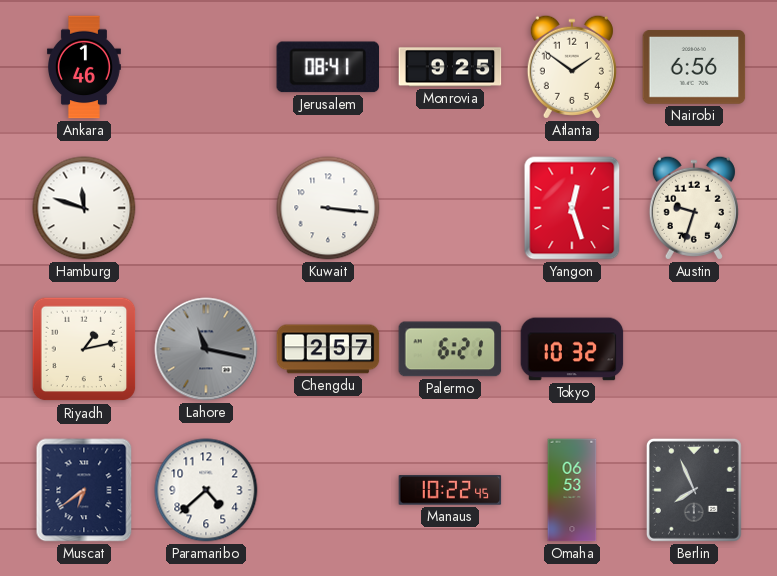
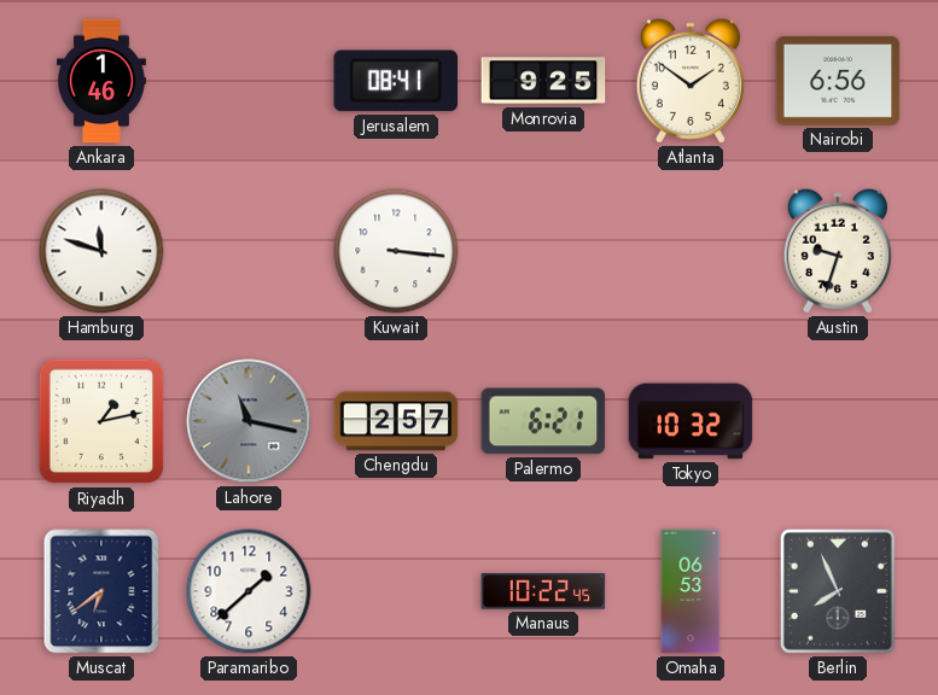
Yangon: 12:27 -> none
Paramaribo: 4:38 -> 1:38
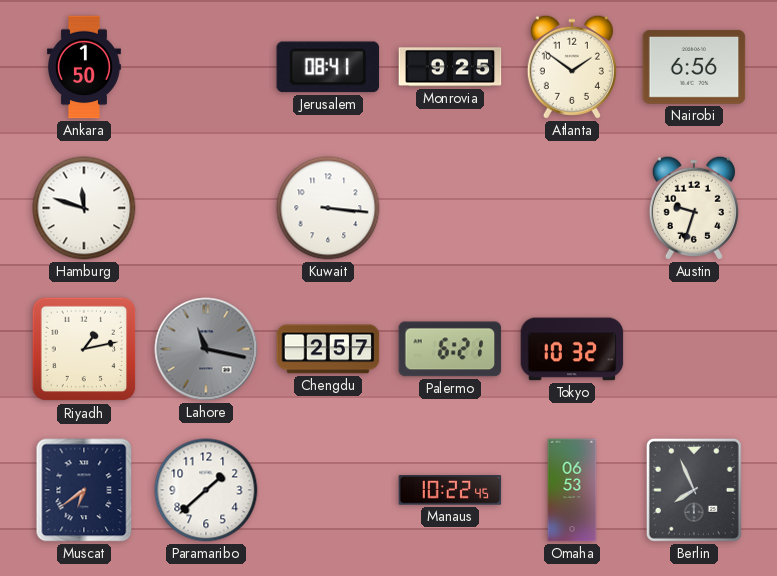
Ankara: 1:46 -> 1:50
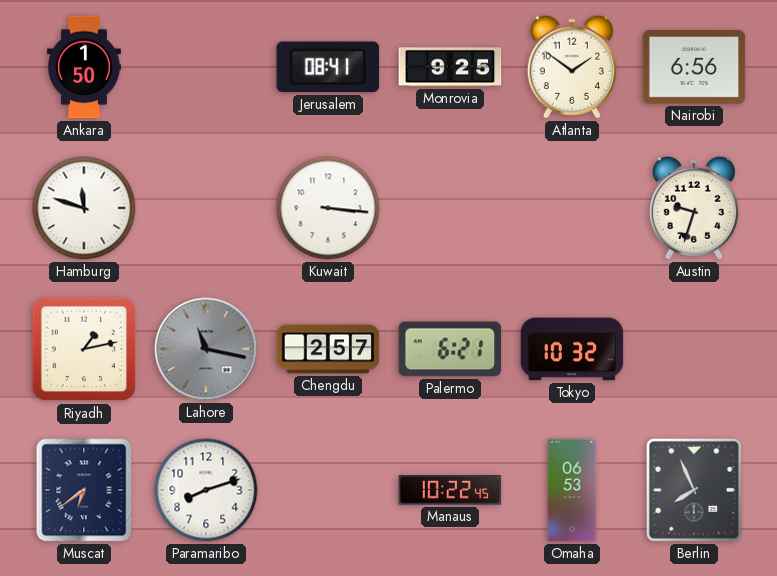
Paramaribo: 1:38 -> 8:12
